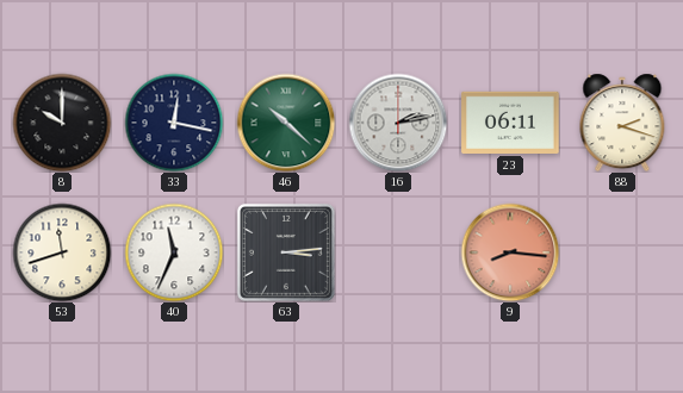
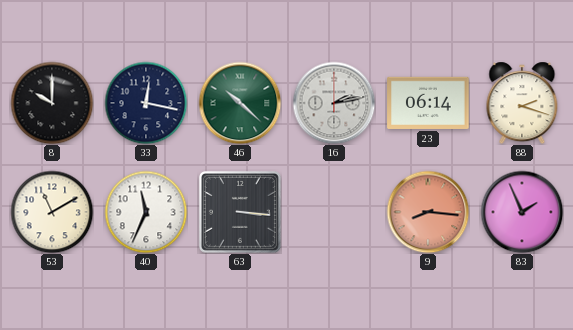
23: 06:11 -> 06:14
53: 11:42 -> 11:10
63: 3:14 -> 3:16
83: none -> 1:56
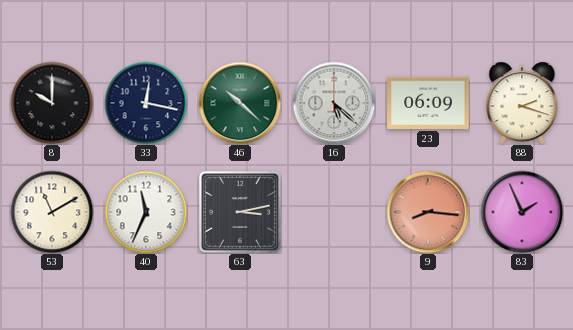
16: 2:13 -> 5:22
23: 06:14 -> 06:09
63: 3:16 -> 3:13
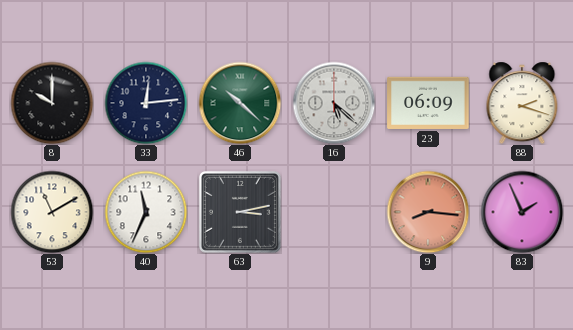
33: 12:17 -> 12:14
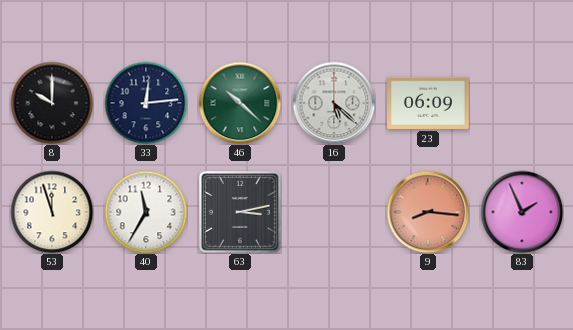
88: 2:18 -> none
53: 11:10 -> 11:57
40: 11:34 -> 11:35
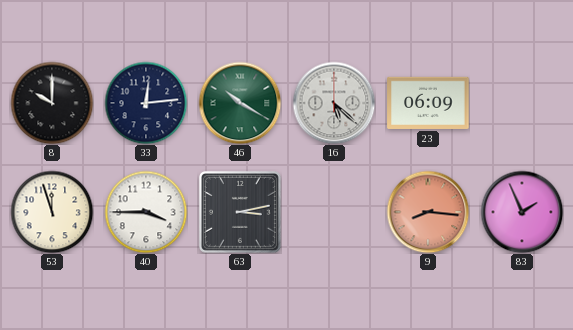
46: 10:22 -> 10:20
40: 11:35 -> 3:45
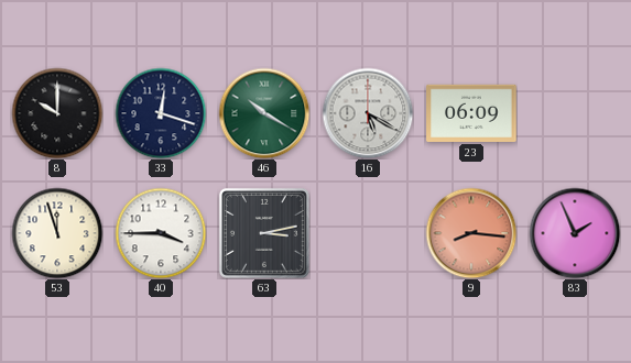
33: 12:14 -> 12:18
16: 5:22 -> 5:20
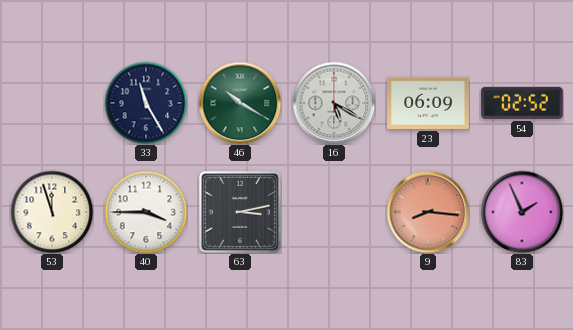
8: 10:00 -> none
33: 12:18 -> 11:25
54: none -> 02:52
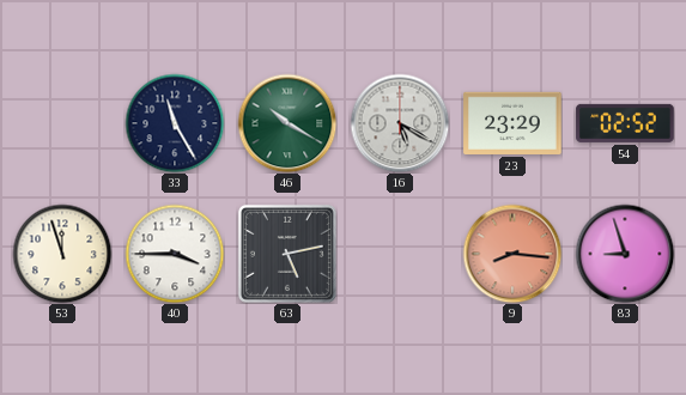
23: 06:09 -> 23:29
63: 3:13 -> 5:13
83: 1:56 -> 8:57
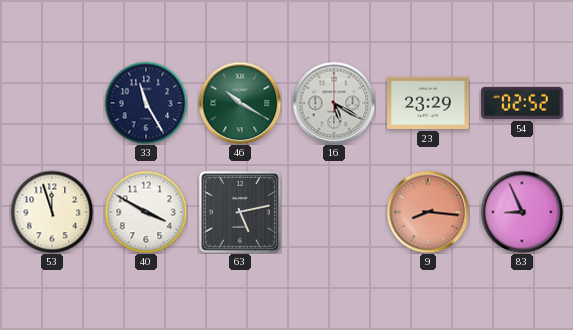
40: 3:45 -> 3:50
83: 8:57 -> 8:56
